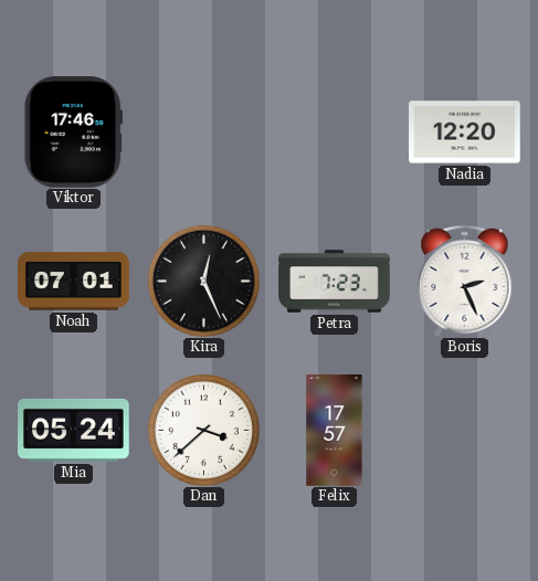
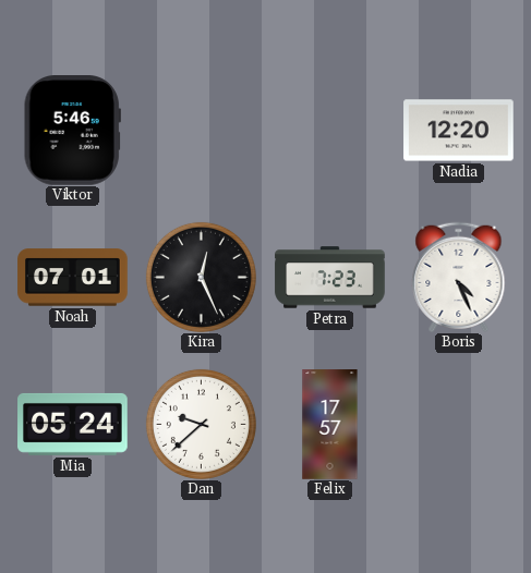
Viktor: 17:46 -> 5:46
Boris: 2:26 -> 4:26
Dan: 3:38 -> 9:38
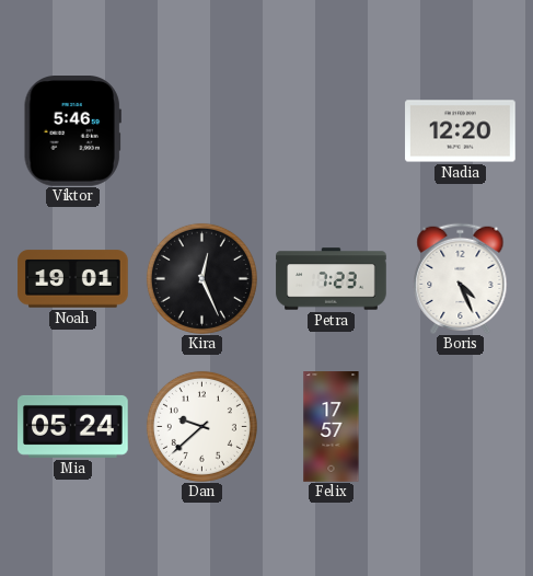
Noah: 07:01 -> 19:01
